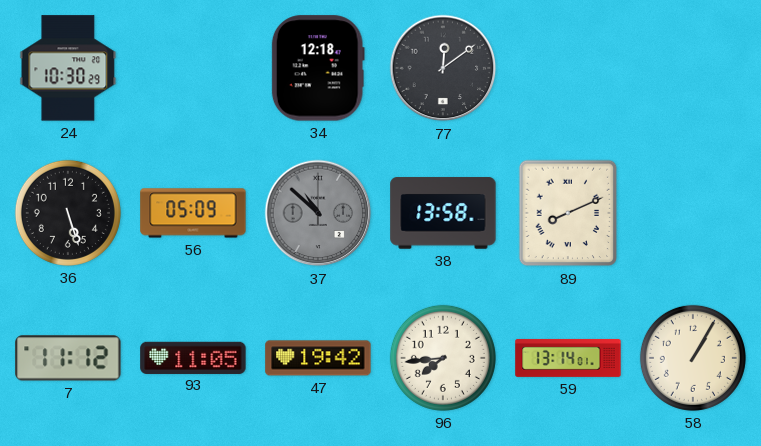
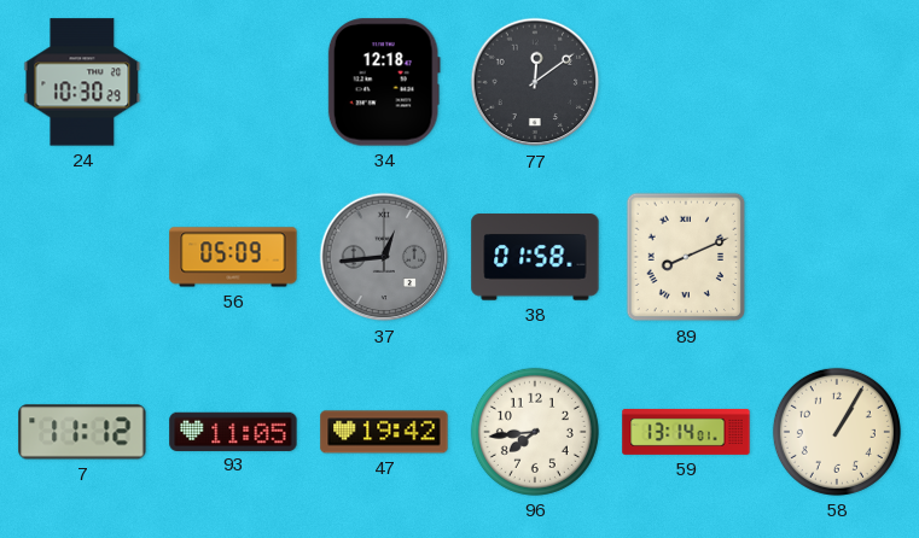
36: 5:27 -> none
37: 10:52 -> 12:44
38: 13:58 -> 01:58
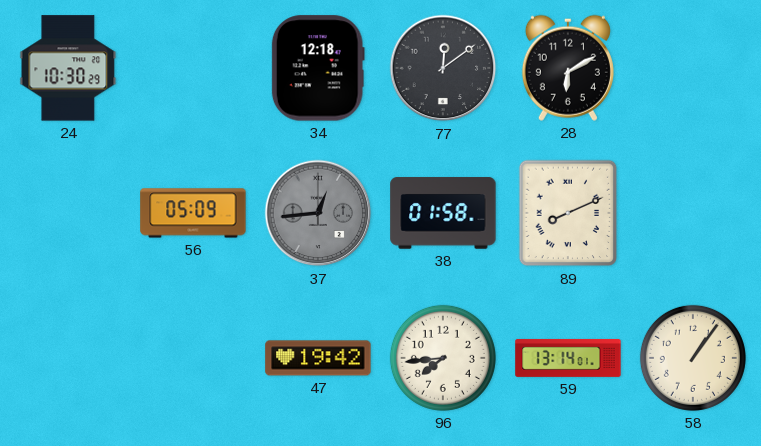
28: none -> 6:10
7: 11:12 -> none
93: 11:05 -> none
58: 1:05 -> 1:06
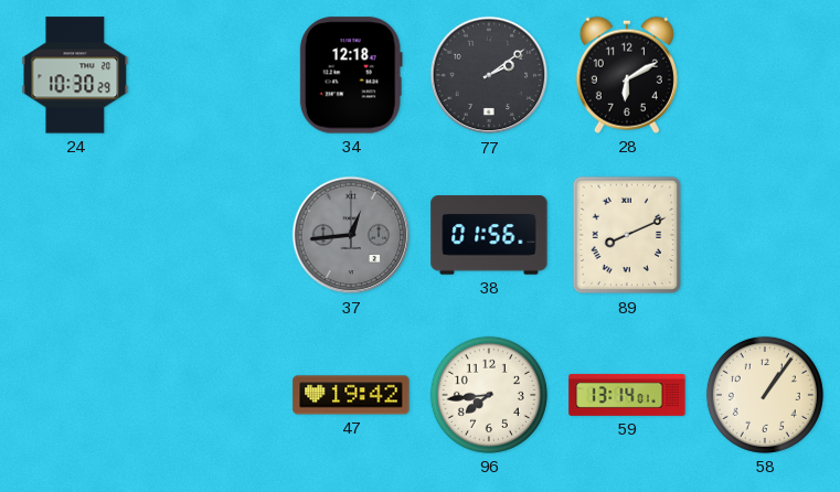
77: 12:09 -> 2:09
56: 05:09 -> none
38: 01:58 -> 01:56
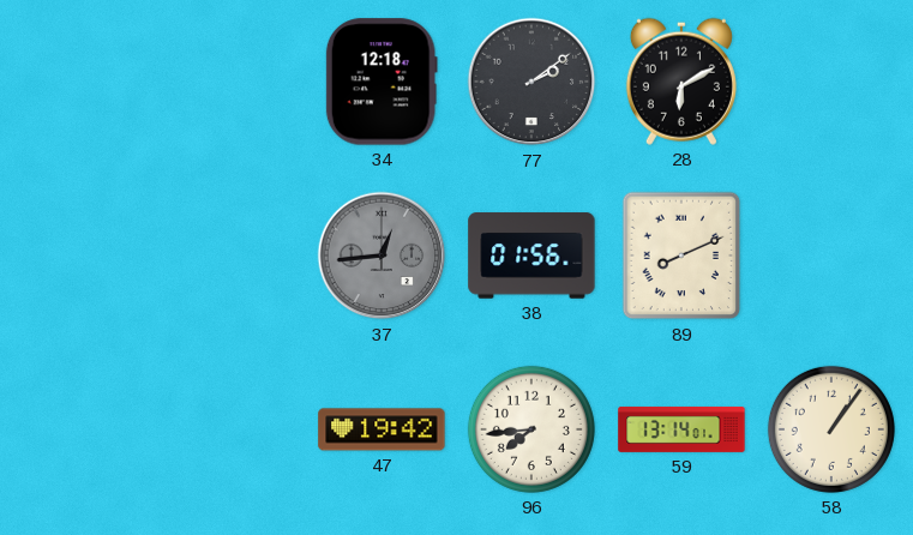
24: 10:30 -> none
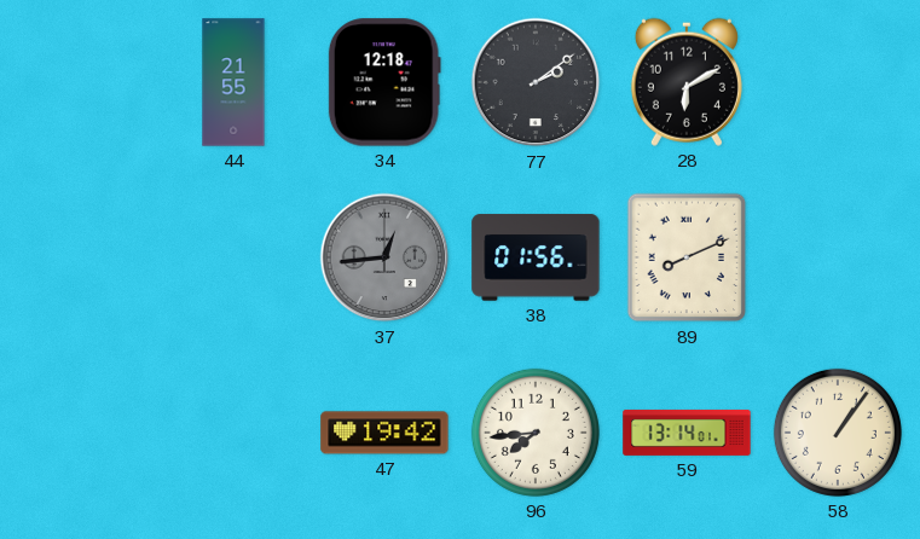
44: none -> 21:55
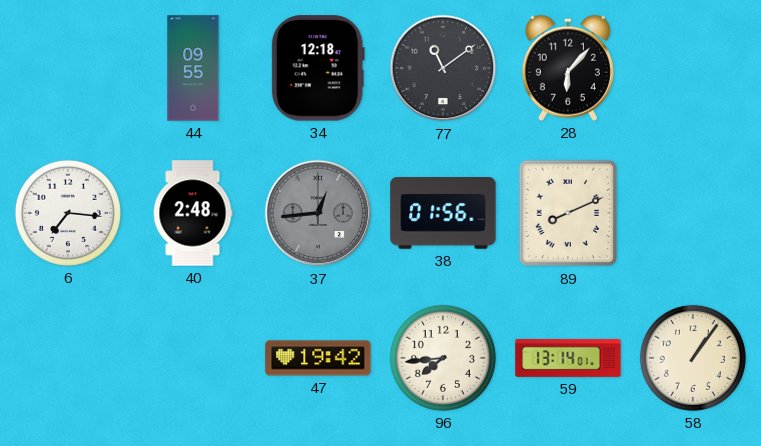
44: 21:55 -> 09:55
77: 2:09 -> 11:09
28: 6:10 -> 6:07
6: none -> 7:16
40: none -> 2:48
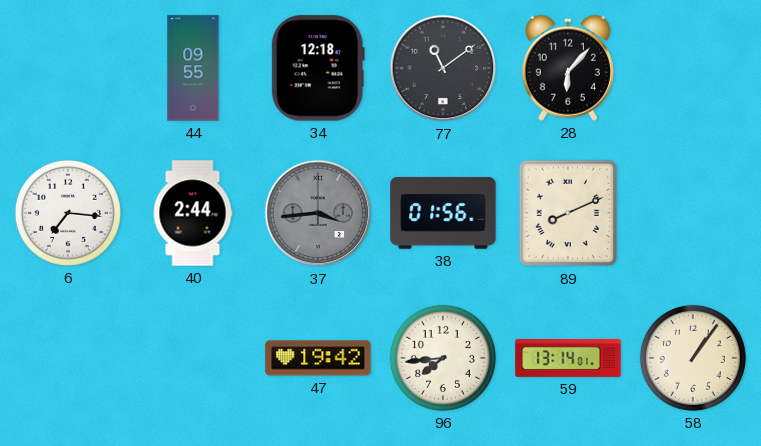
40: 2:48 -> 2:44
37: 12:44 -> 3:44
